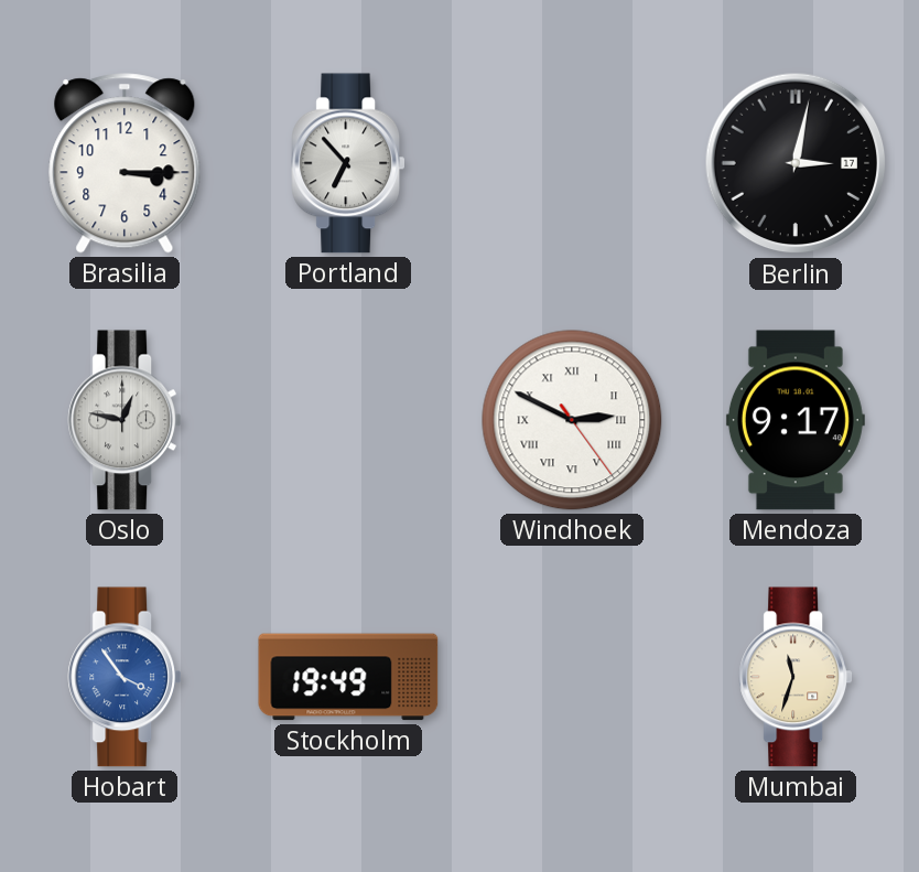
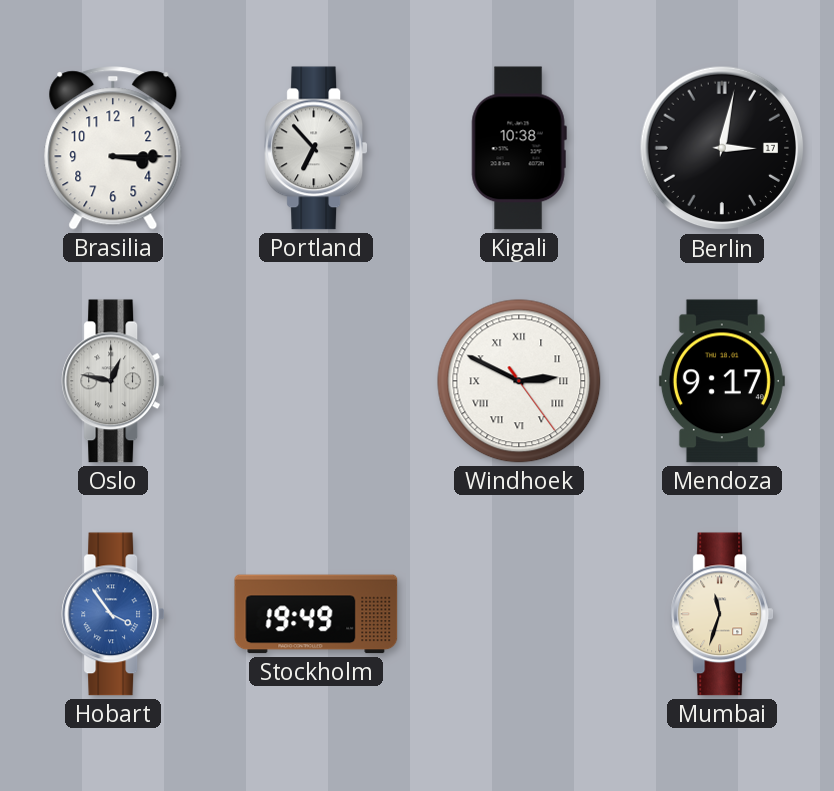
Kigali: none -> 10:38
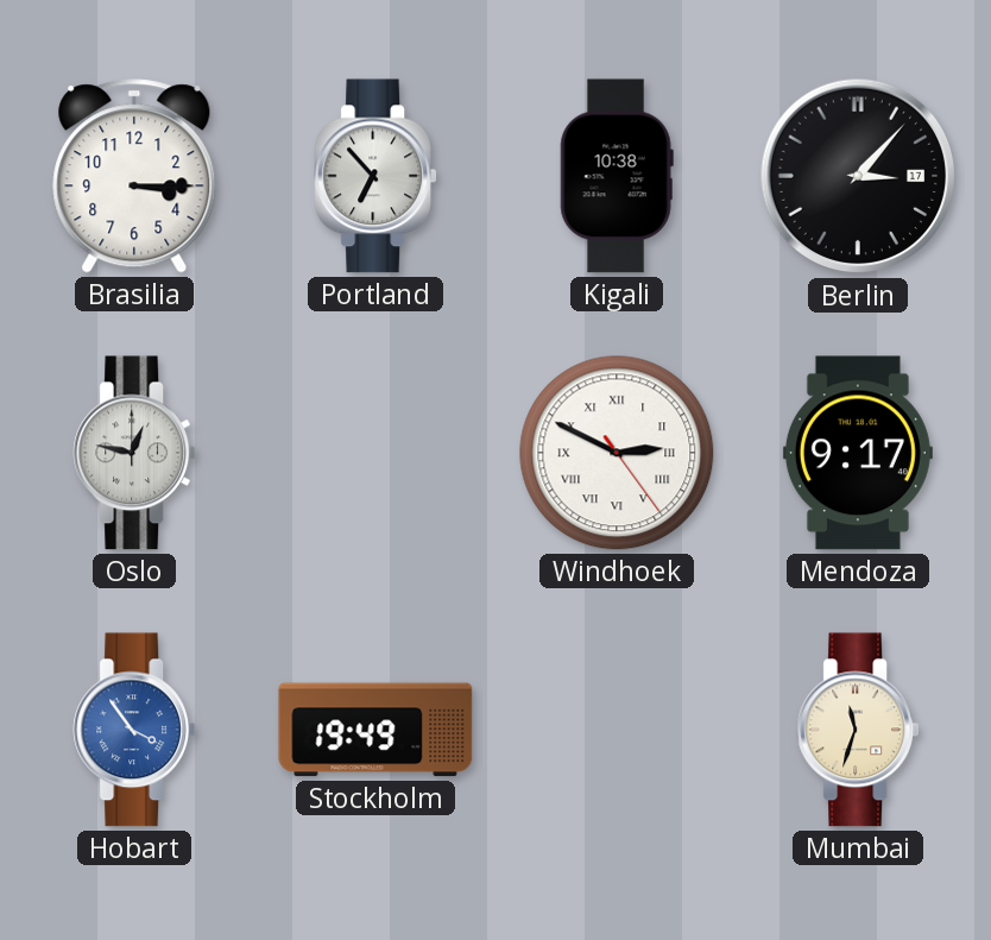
Berlin: 3:02 -> 3:07
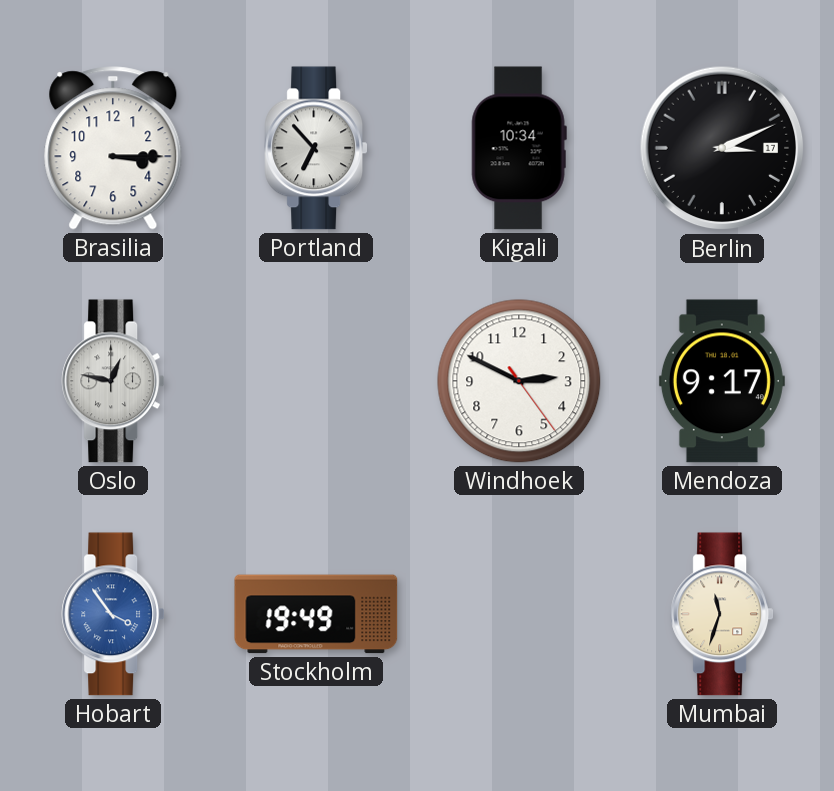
Kigali: 10:38 -> 10:34
Berlin: 3:07 -> 3:11
Windhoek numerals: Roman -> Arabic
